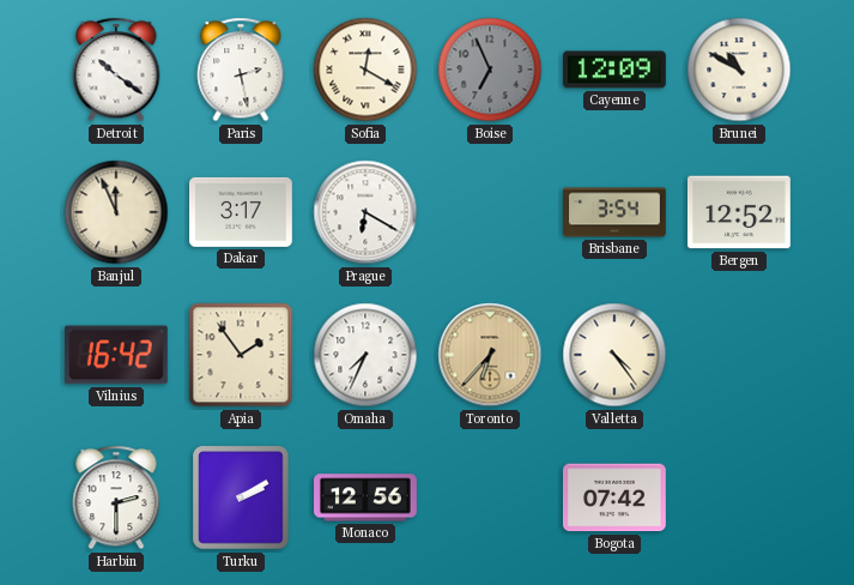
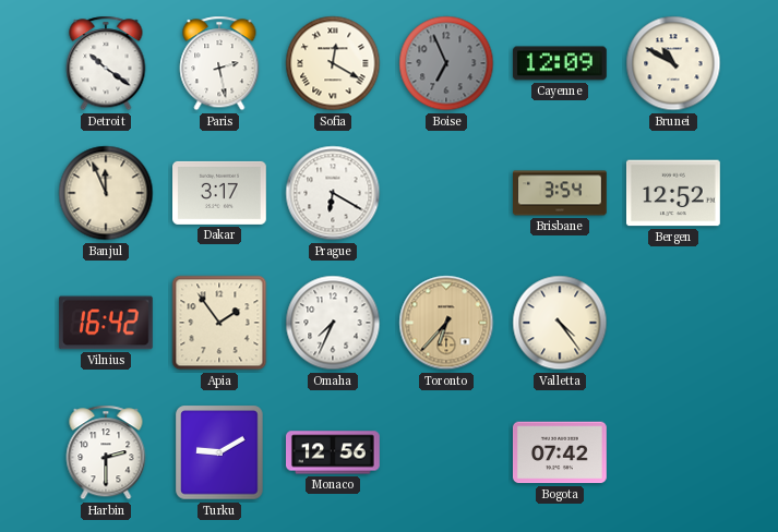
Turku: 2:10 -> 9:10
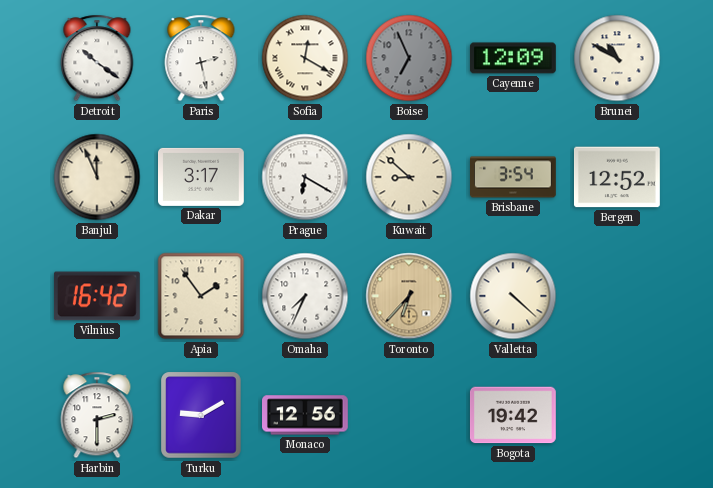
Kuwait: none -> 8:52
Valletta: 4:24 -> 4:22
Bogota: 07:42 -> 19:42
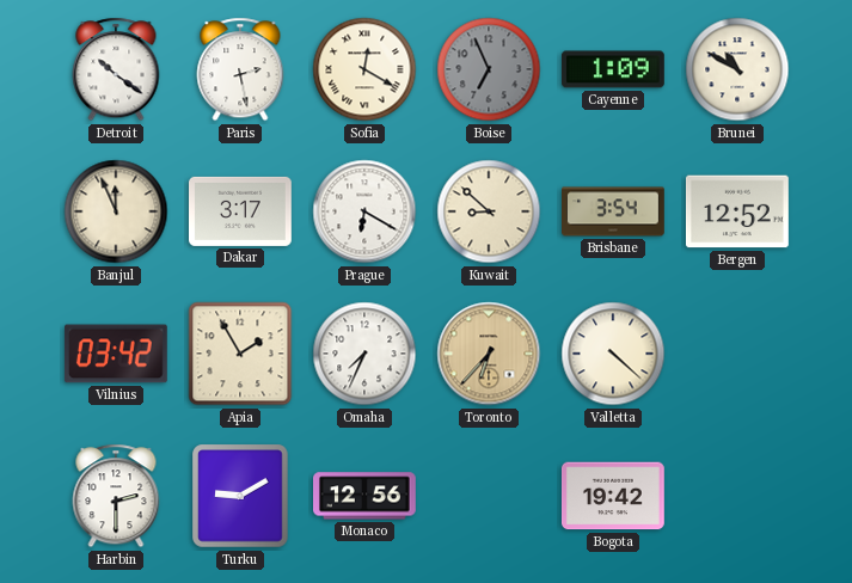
Cayenne: 12:09 -> 1:09
Vilnius: 16:42 -> 03:42
Apia: 1:54 -> 1:55
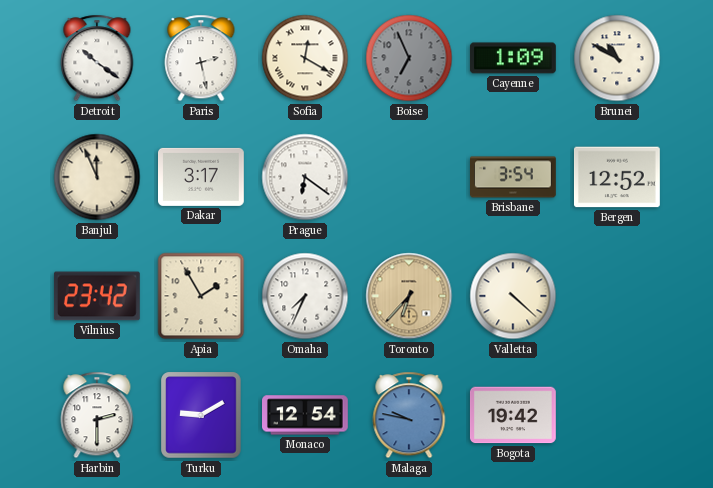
Prague: 6:20 -> 6:21
Kuwait: 8:52 -> none
Vilnius: 03:42 -> 23:42
Monaco: 12:56 -> 12:54
Malaga: none -> 9:47
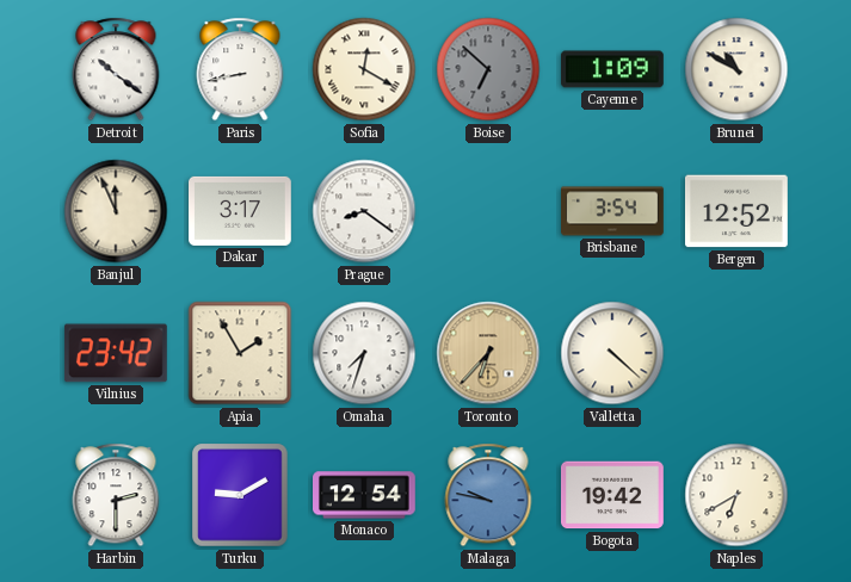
Paris: 2:28 -> 8:43
Boise: 6:56 -> 6:52
Prague: 6:21 -> 8:21
Omaha: 7:34 -> 7:33
Naples: none -> 6:40
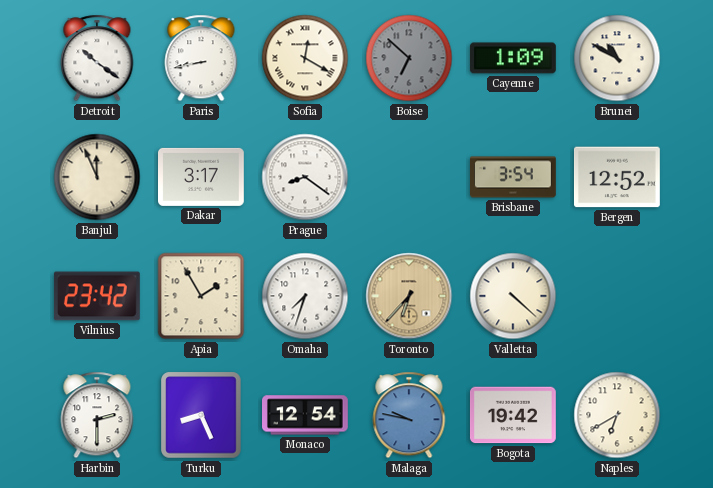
Turku: 9:10 -> 8:26
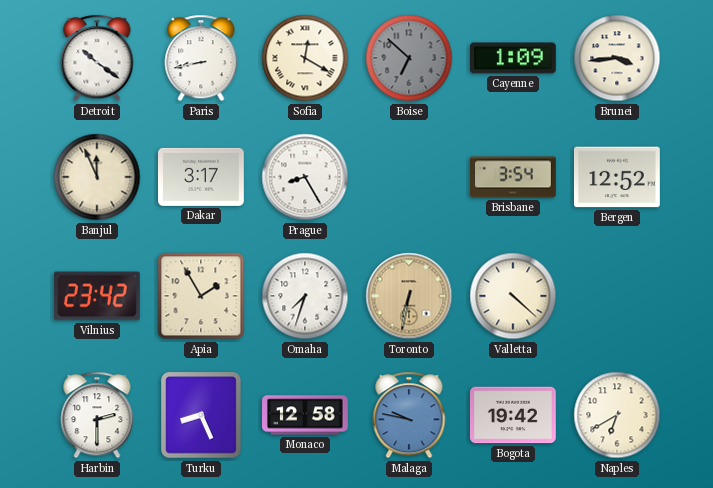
Brunei: 10:50 -> 3:44
Prague: 8:21 -> 8:25
Toronto: 6:37 -> 6:32
Monaco: 12:54 -> 12:58
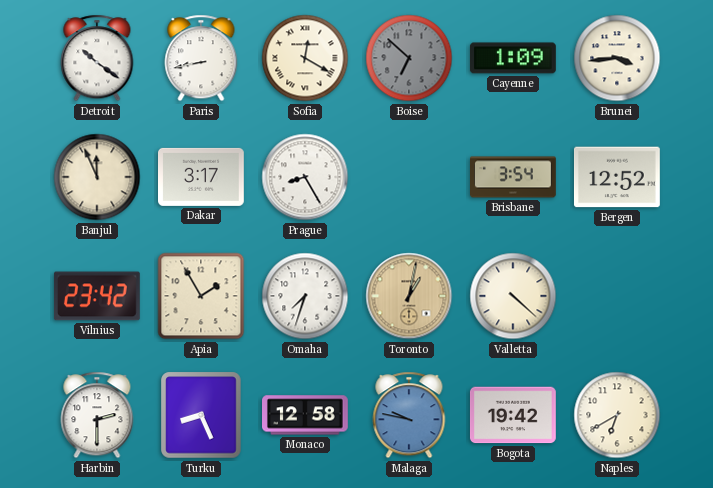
Toronto: 6:32 -> 1:02
